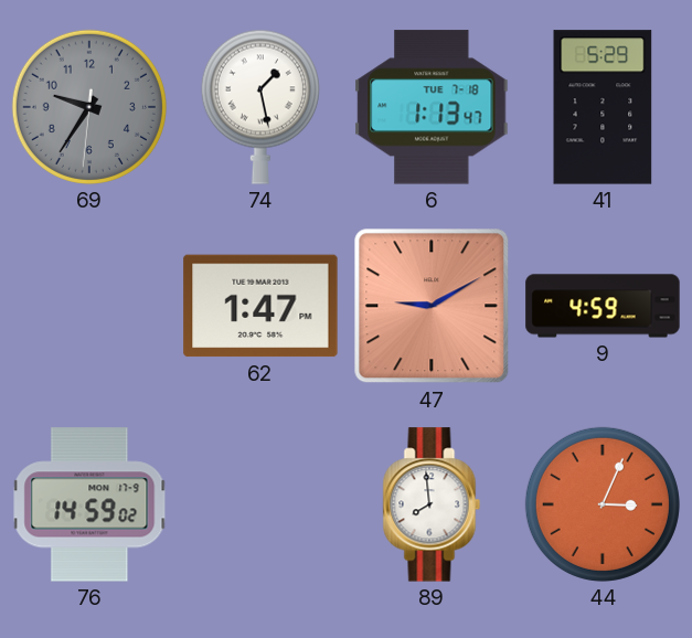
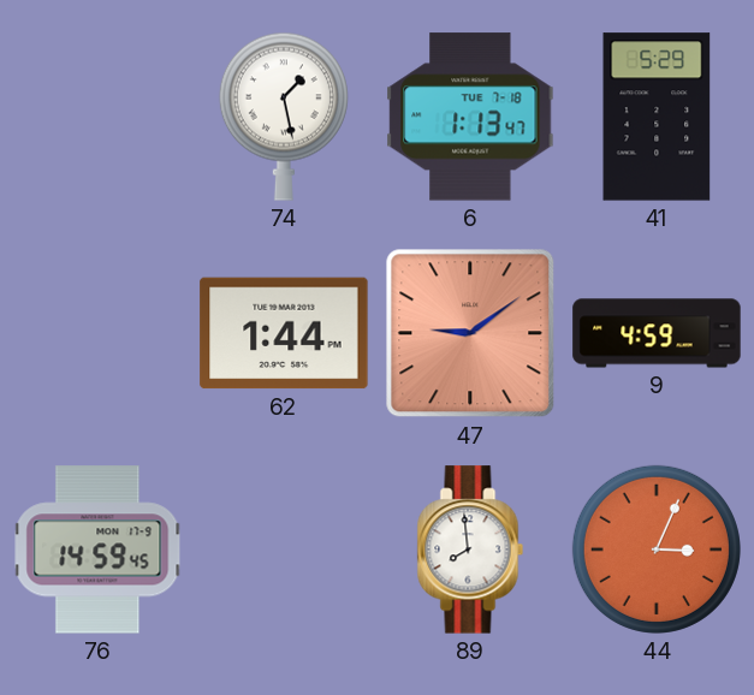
69: 9:35 -> none
62: 1:47 -> 1:44
47: 9:10 -> 9:09
76: 14:59:02 -> 14:59:45
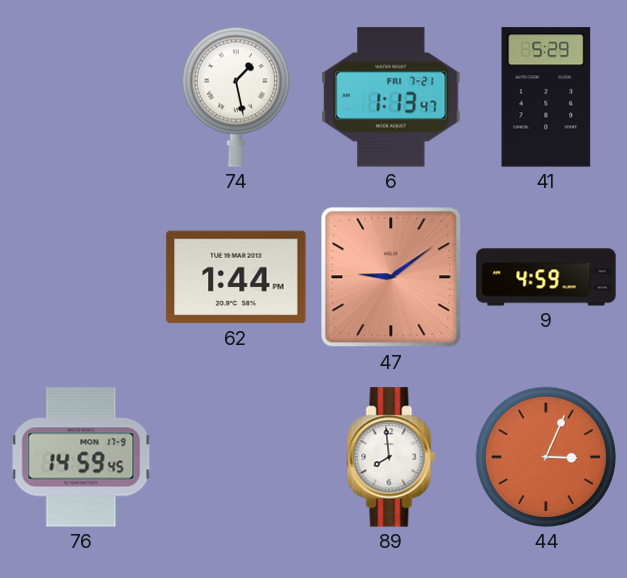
6 date: TUE 7-18 -> FRI 7-21
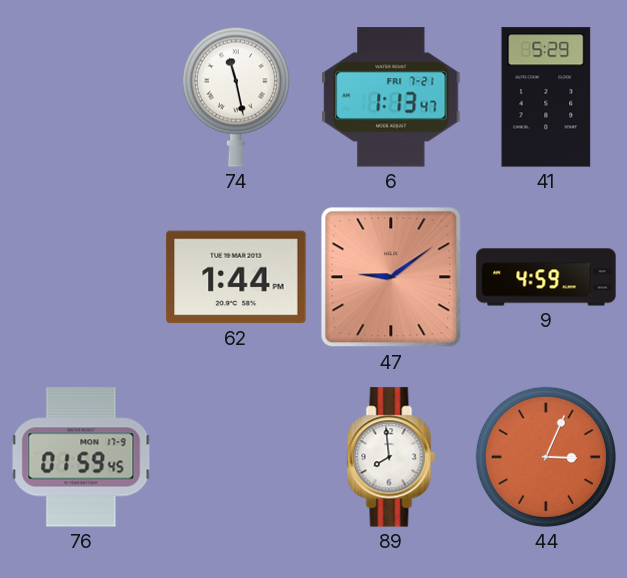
74: 1:28 -> 11:28
76: 14:59 -> 01:59
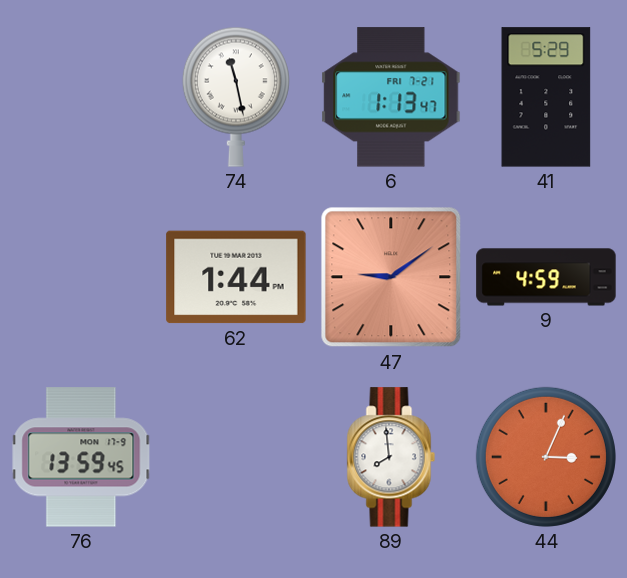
76: 01:59 -> 13:59
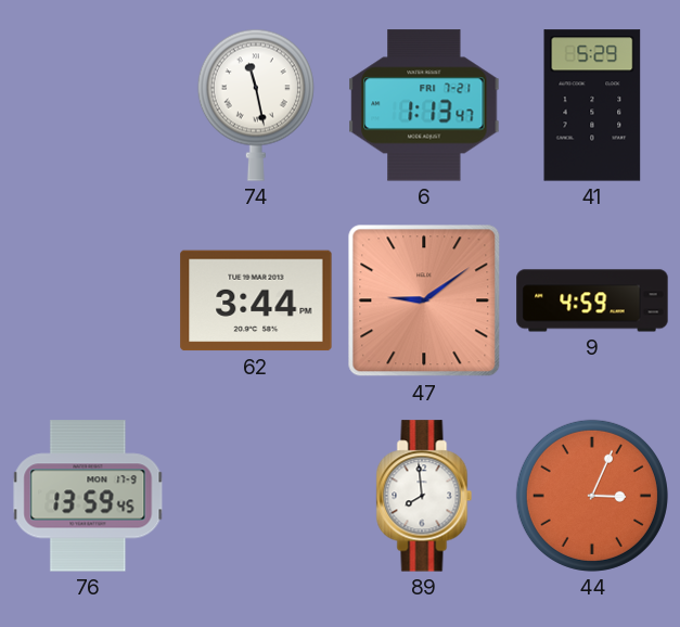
62: 1:44 -> 3:44
